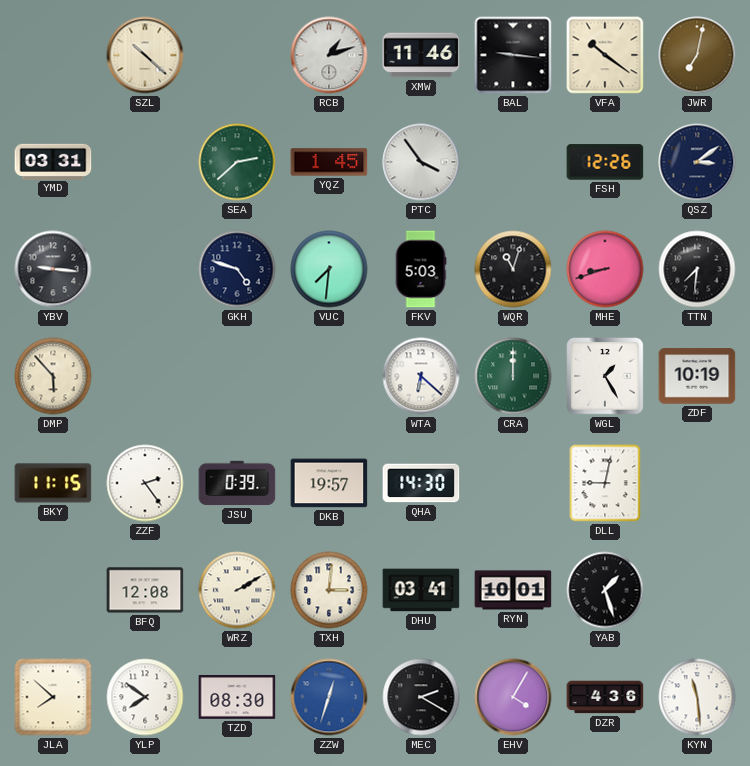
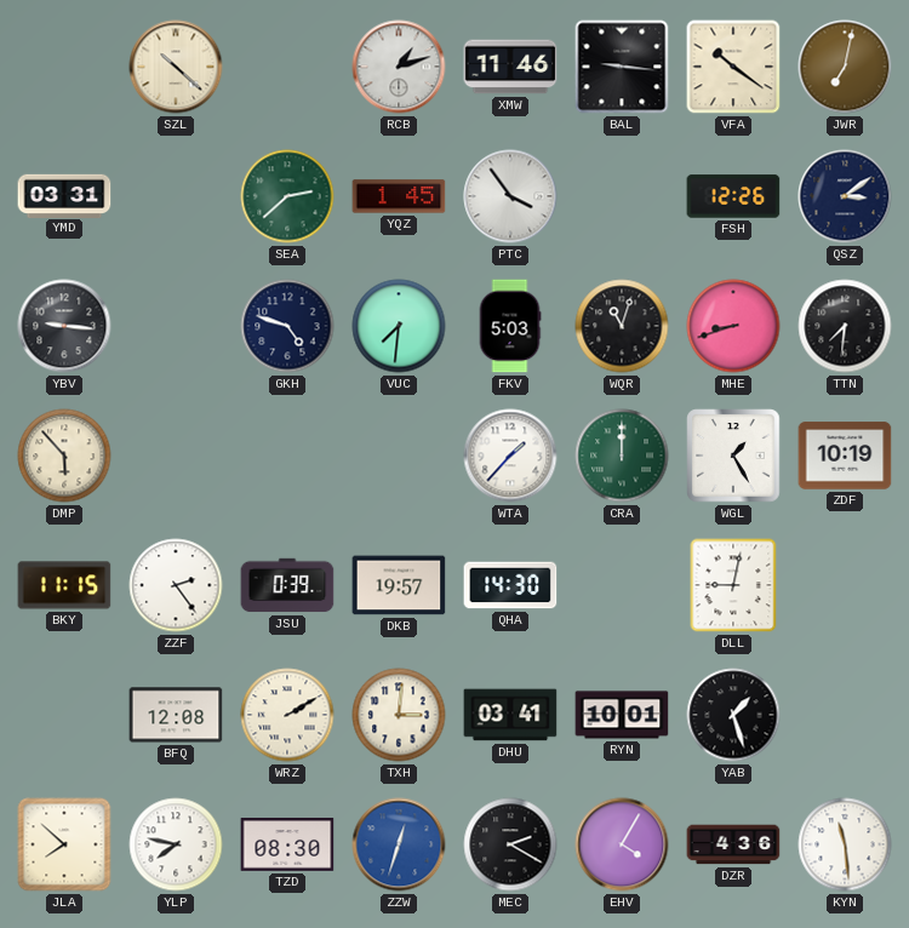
WTA: 6:22 -> 1:37
YLP: 7:51 -> 7:47
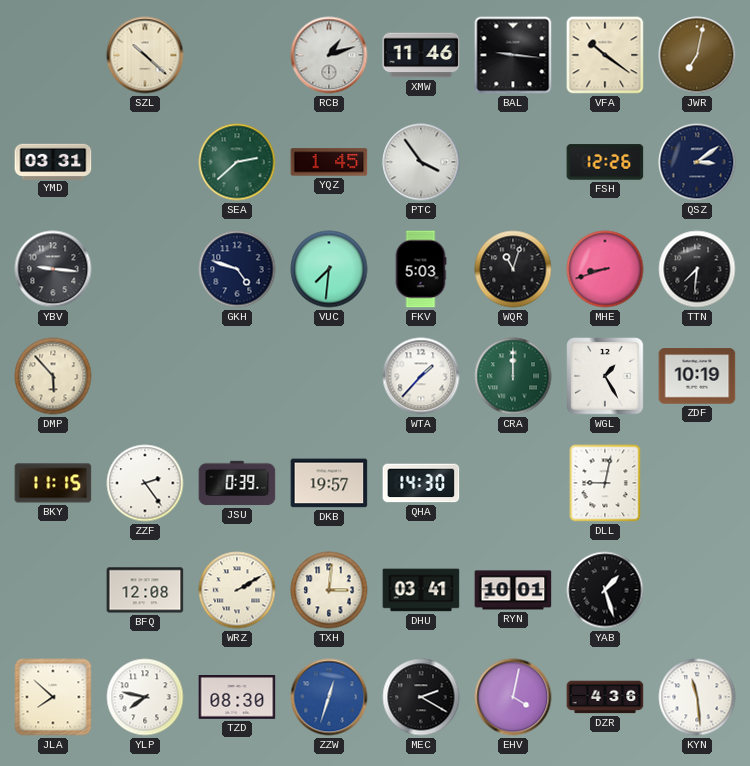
EHV: 4:05 -> 4:02
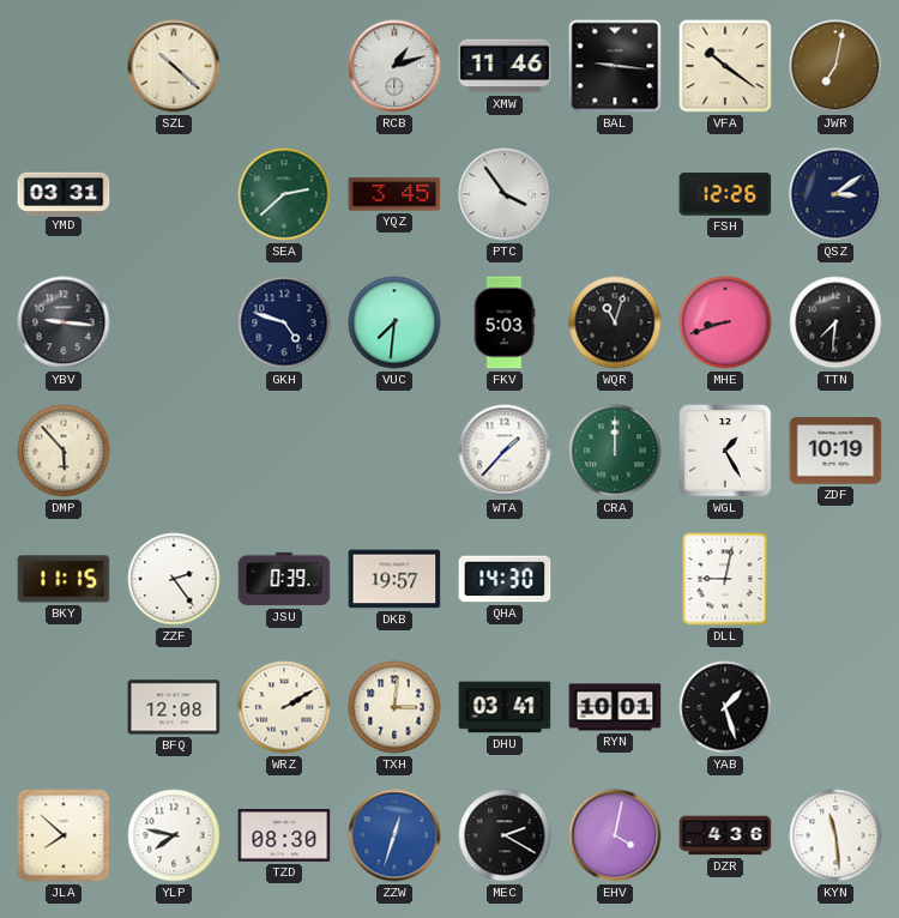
YQZ: 1:45 -> 3:45
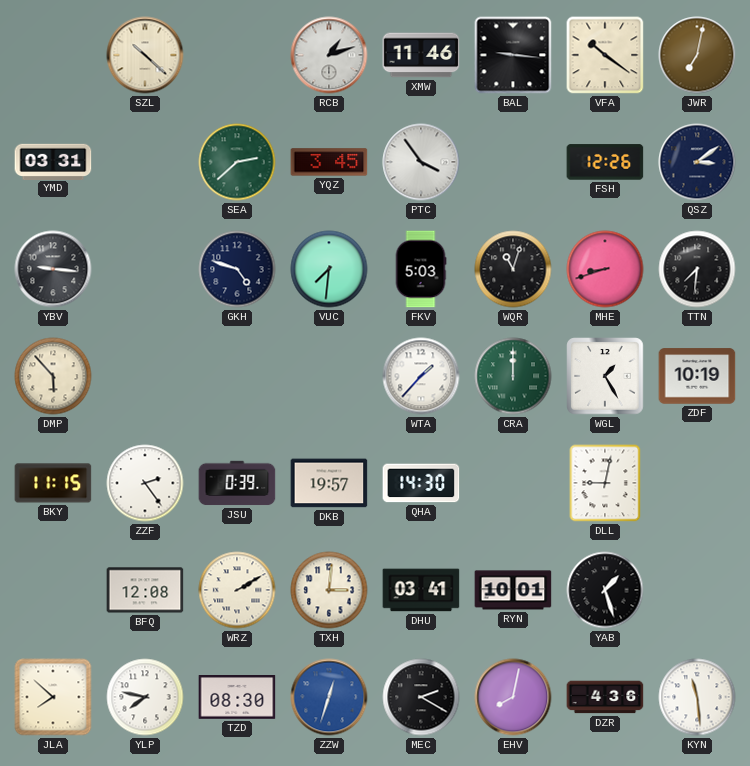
EHV: 4:02 -> 8:02
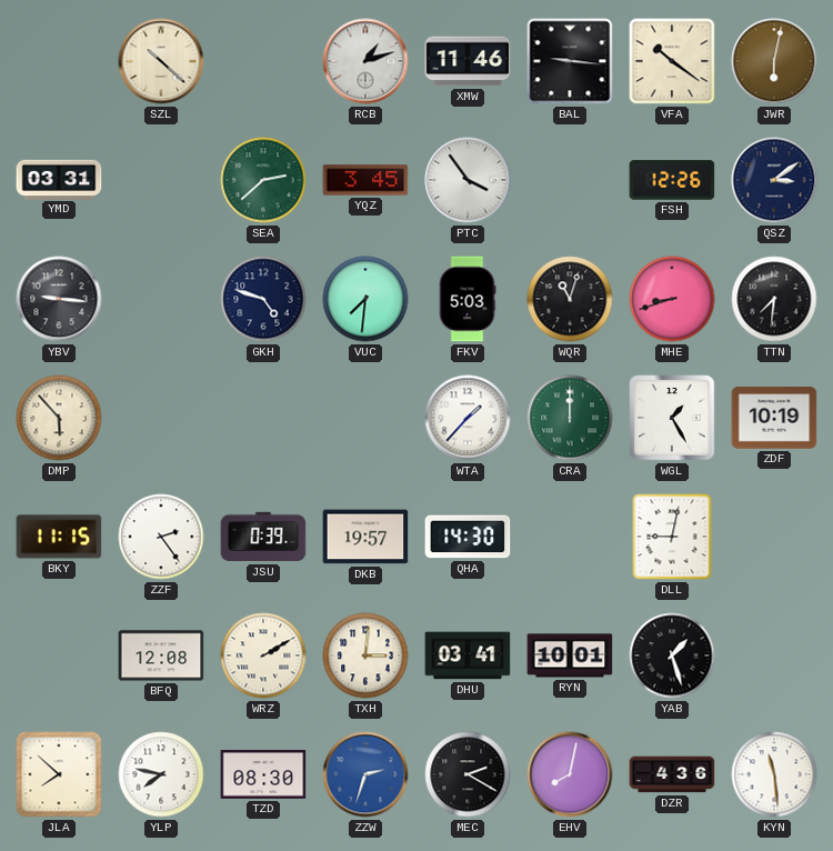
JWR: 7:02 -> 6:02
ZZW: 12:33 -> 2:33
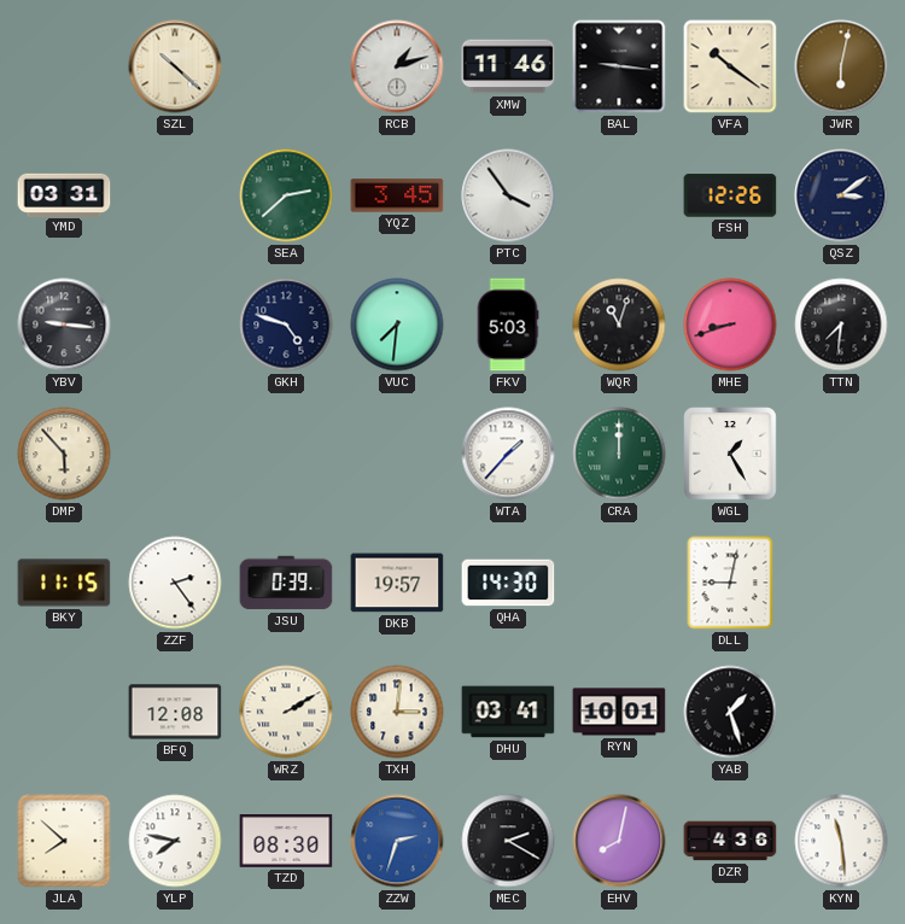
ZDF: 10:19 -> none
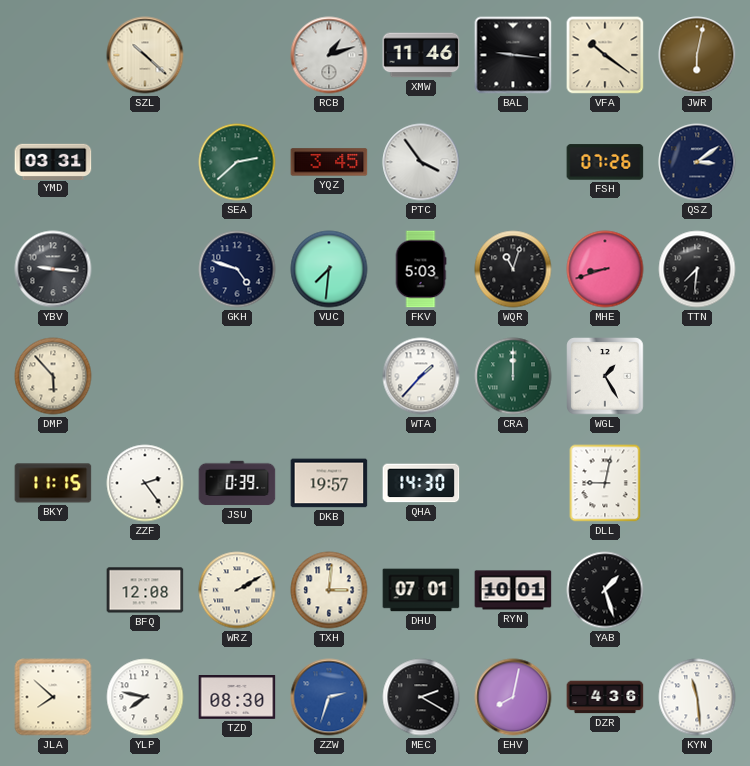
FSH: 12:26 -> 07:26
DHU: 03:41 -> 07:01
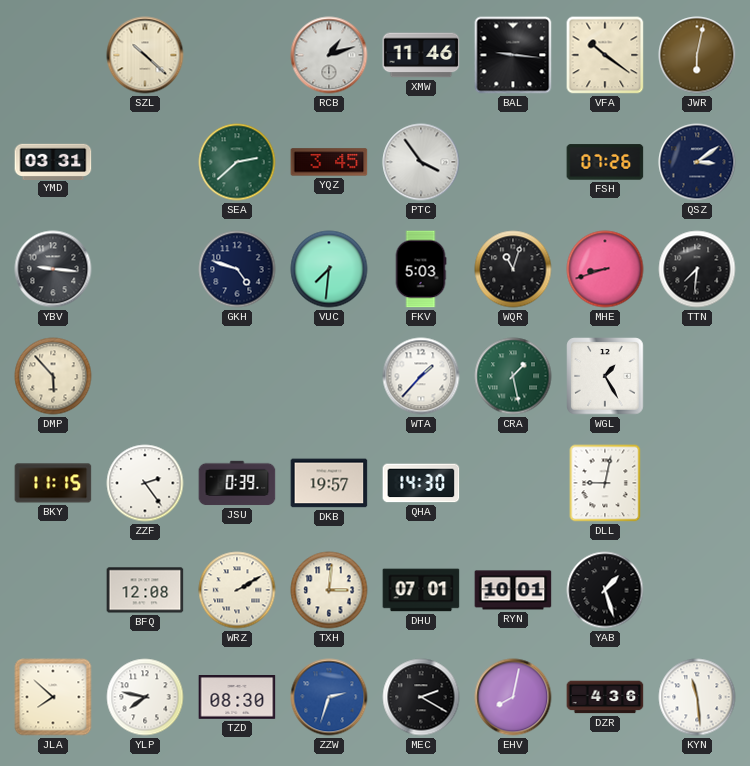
CRA: 12:00 -> 1:28
